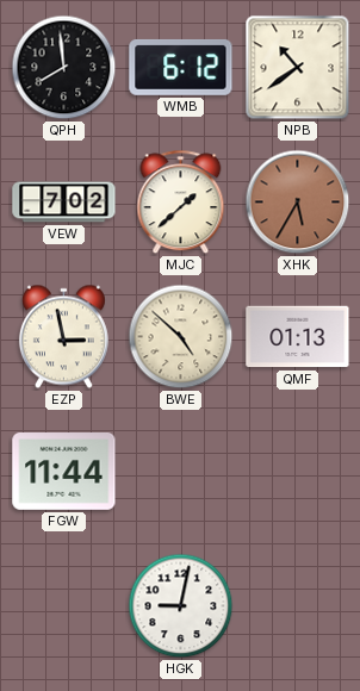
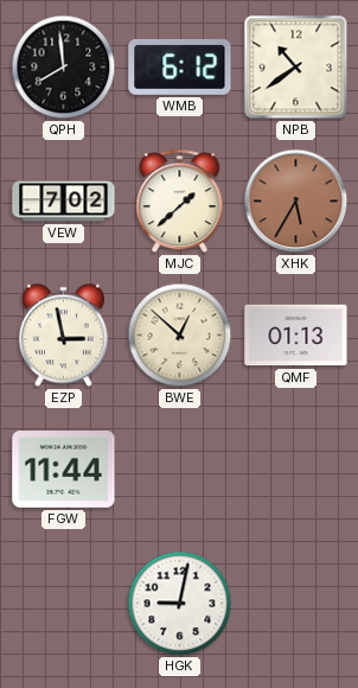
BWE: 4:52 -> 12:52
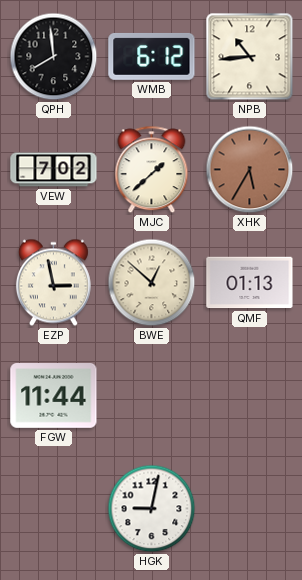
NPB: 10:39 -> 10:44
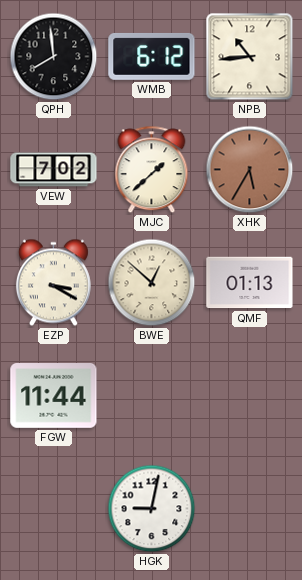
EZP: 2:58 -> 3:20
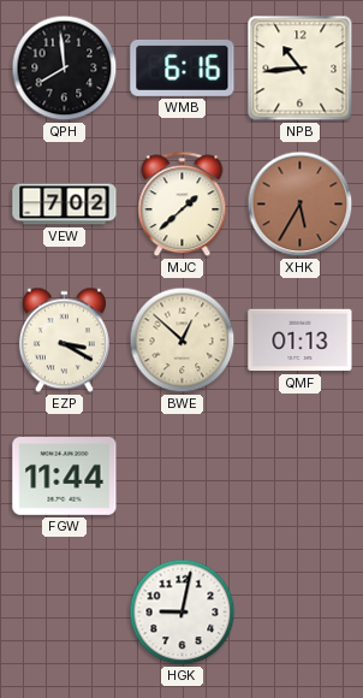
WMB: 6:12 -> 6:16
